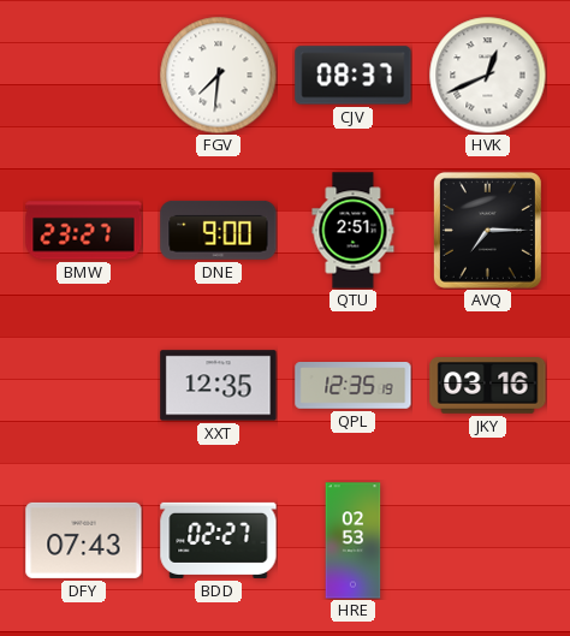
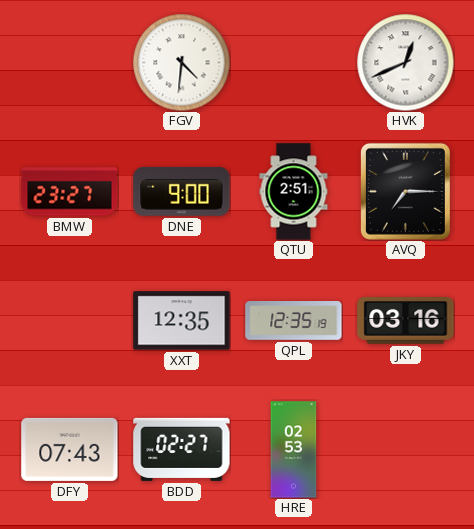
FGV: 7:31 -> 4:31
CJV: 08:37 -> none
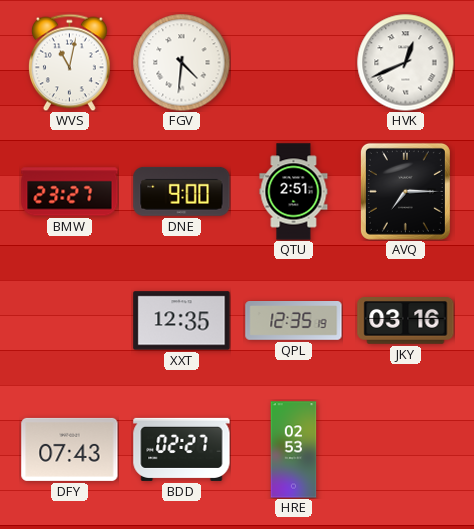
WVS: none -> 11:02
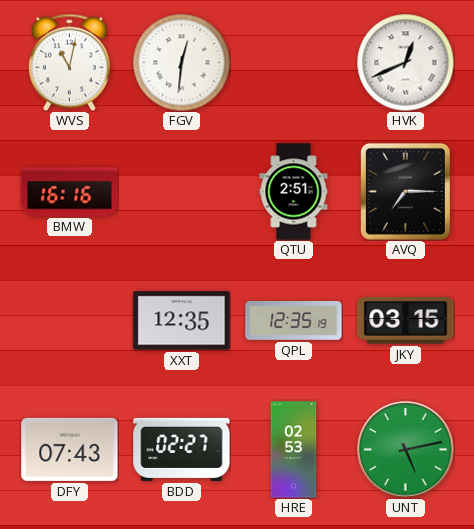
FGV: 4:31 -> 12:31
BMW: 23:27 -> 16:16
DNE: 9:00 -> none
JKY: 03:16 -> 03:15
UNT: none -> 5:13
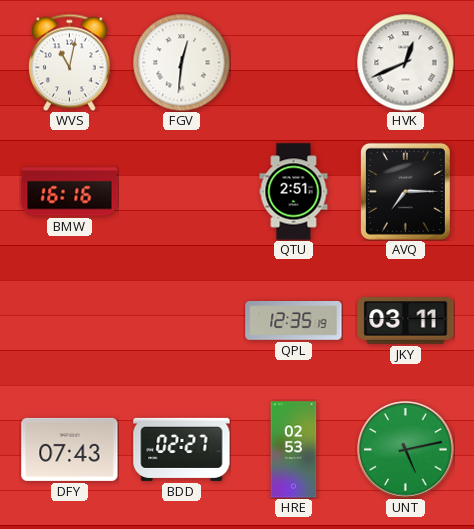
XXT: 12:35 -> none
JKY: 03:15 -> 03:11
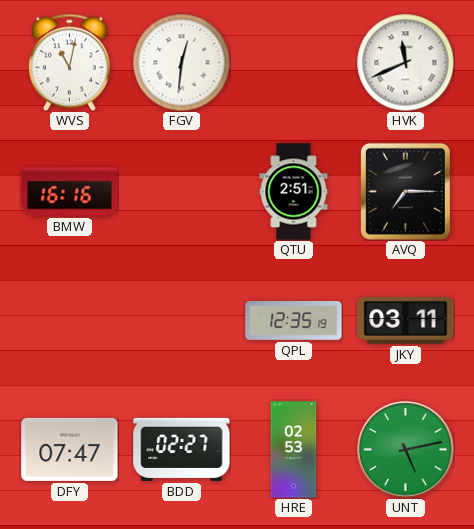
HVK: 12:41 -> 11:41
DFY: 07:43 -> 07:47
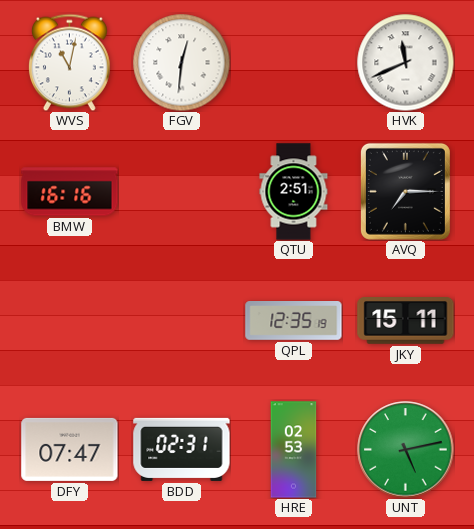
JKY: 03:11 -> 15:11
BDD: 02:27 -> 02:31
